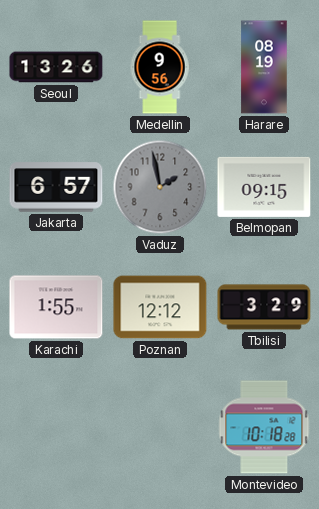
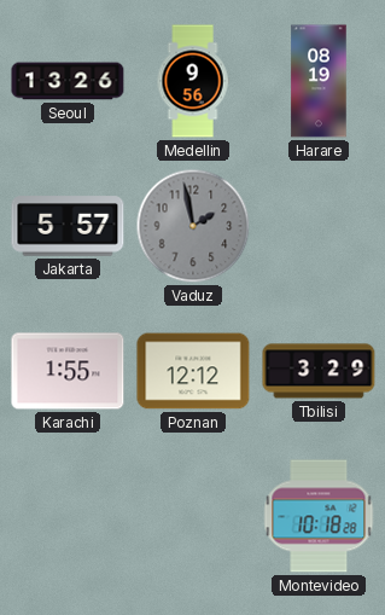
Jakarta: 6:57 -> 5:57
Belmopan: 09:15 -> none
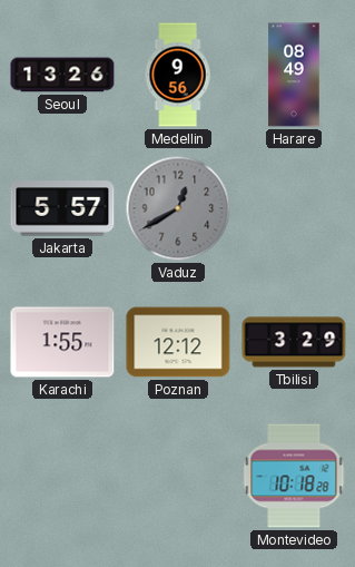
Harare: 08:19 -> 08:49
Vaduz: 1:58 -> 12:40
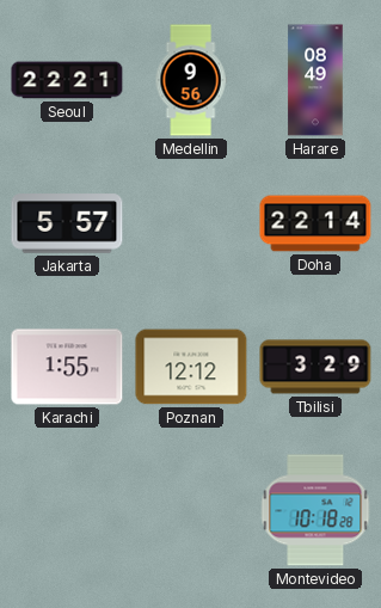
Seoul: 13:26 -> 22:21
Vaduz: 12:40 -> none
Doha: none -> 22:14
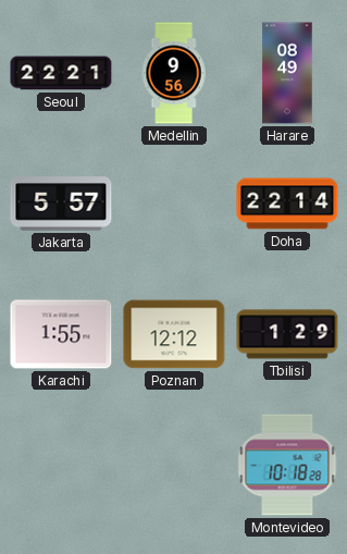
Tbilisi: 3:29 -> 1:29
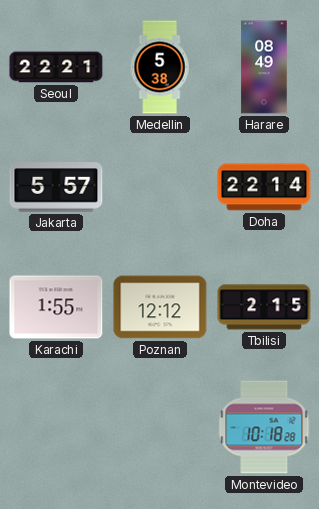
Medellin: 9:56 -> 5:38
Tbilisi: 1:29 -> 2:15
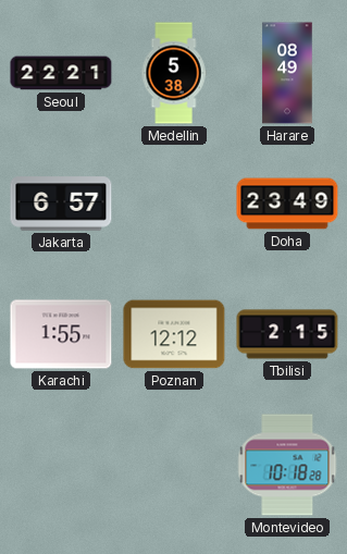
Jakarta: 5:57 -> 6:57
Doha: 22:14 -> 23:49
